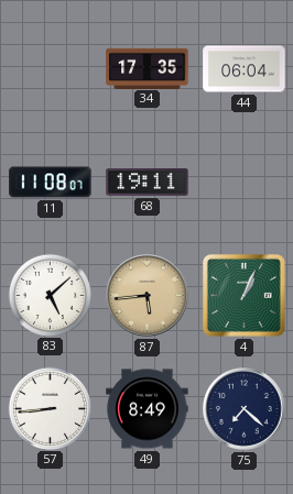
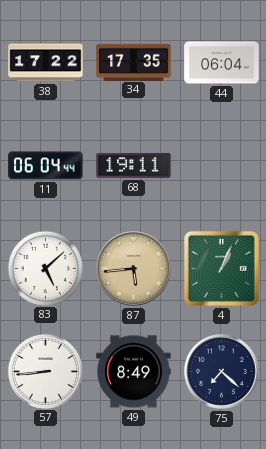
38: none -> 17:22
11: 11:08 -> 06:04
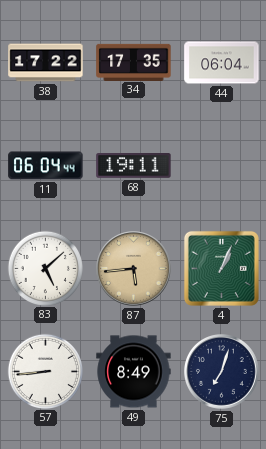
75: 7:22 -> 7:03
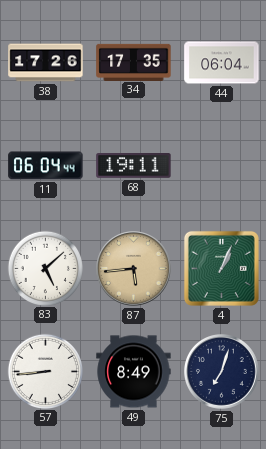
38: 17:22 -> 17:26
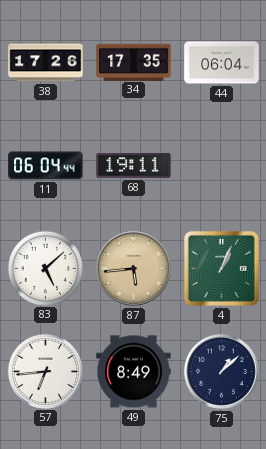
57: 8:44 -> 6:44
75: 7:03 -> 1:08
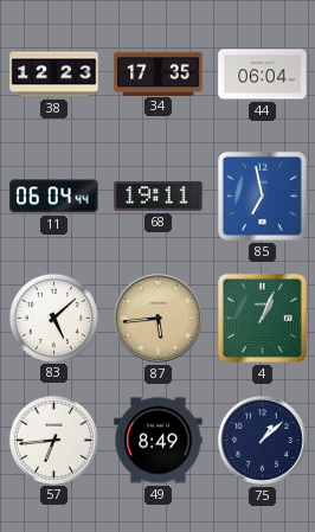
38: 17:26 -> 12:23
85: none -> 6:58
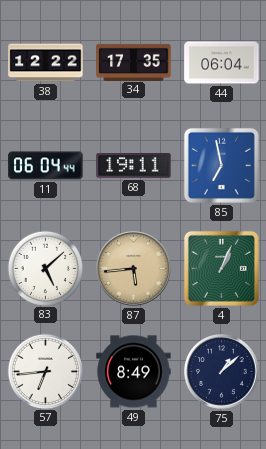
38: 12:23 -> 12:22
